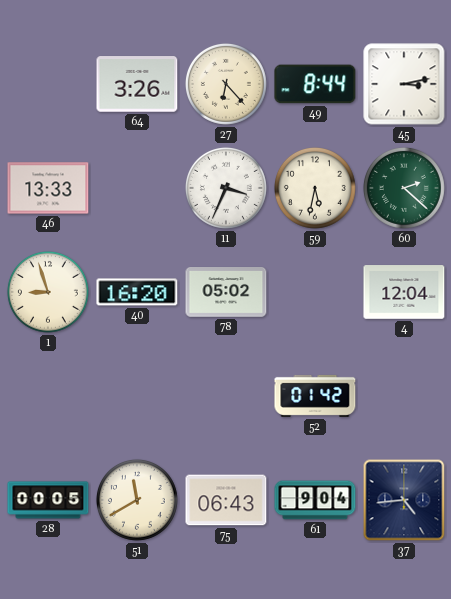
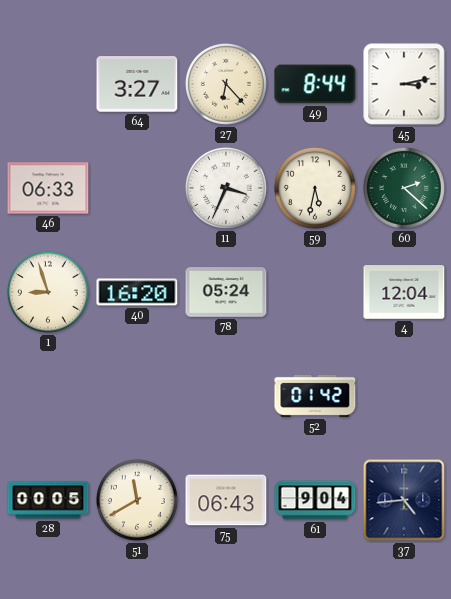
64: 3:26 -> 3:27
46: 13:33 -> 06:33
78: 05:02 -> 05:24
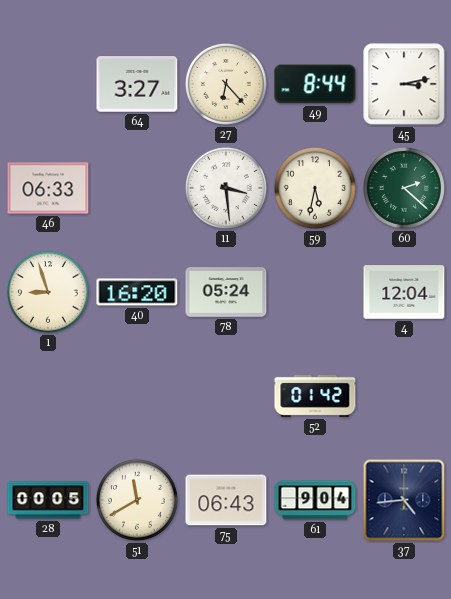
11: 3:34 -> 3:29
